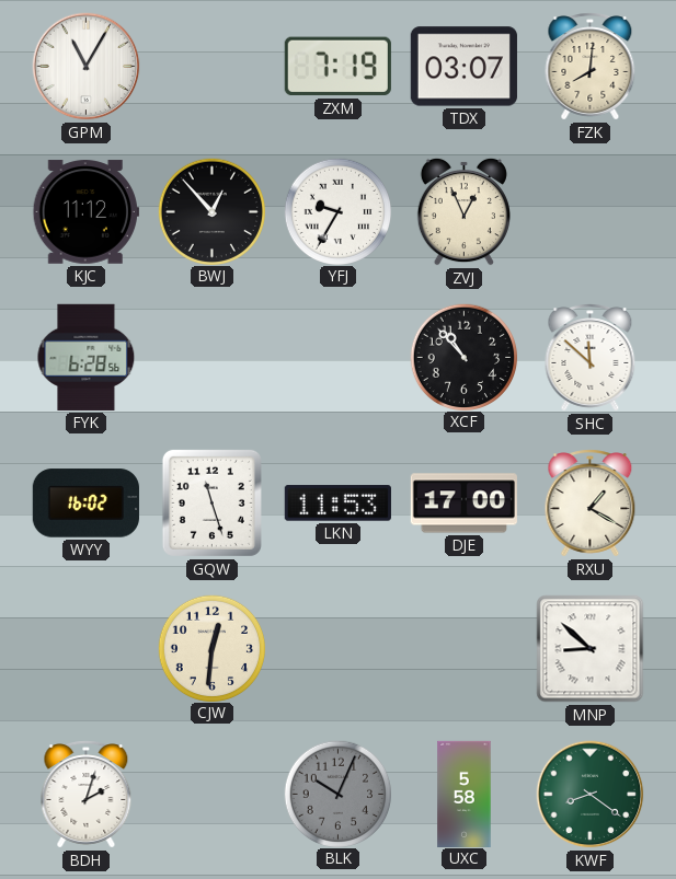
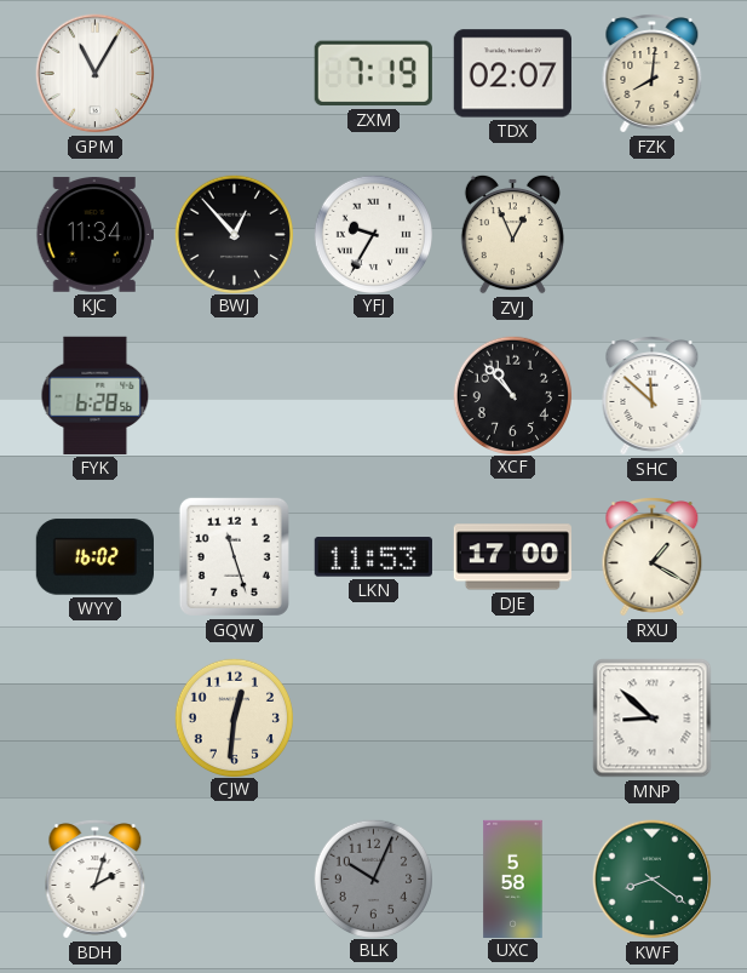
TDX: 03:07 -> 02:07
KJC: 11:12 -> 11:34
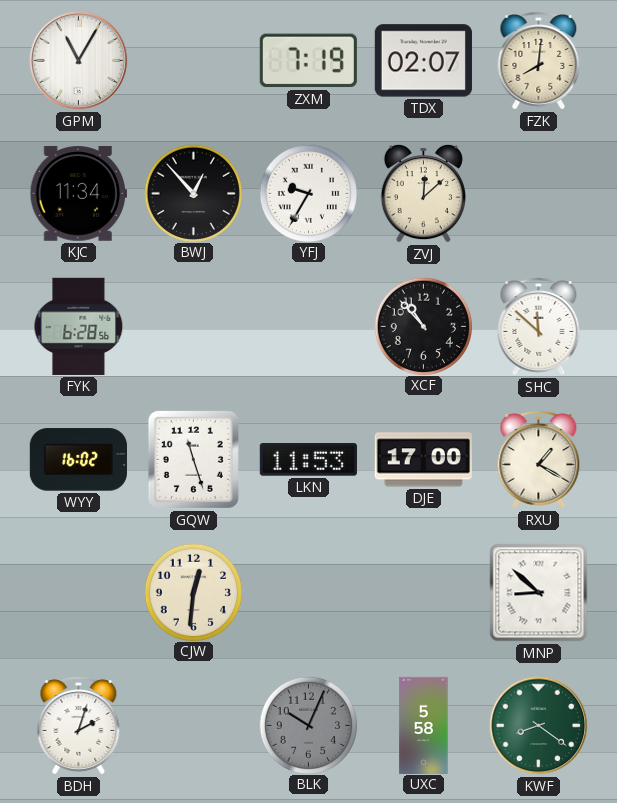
ZVJ: 12:56 -> 12:08
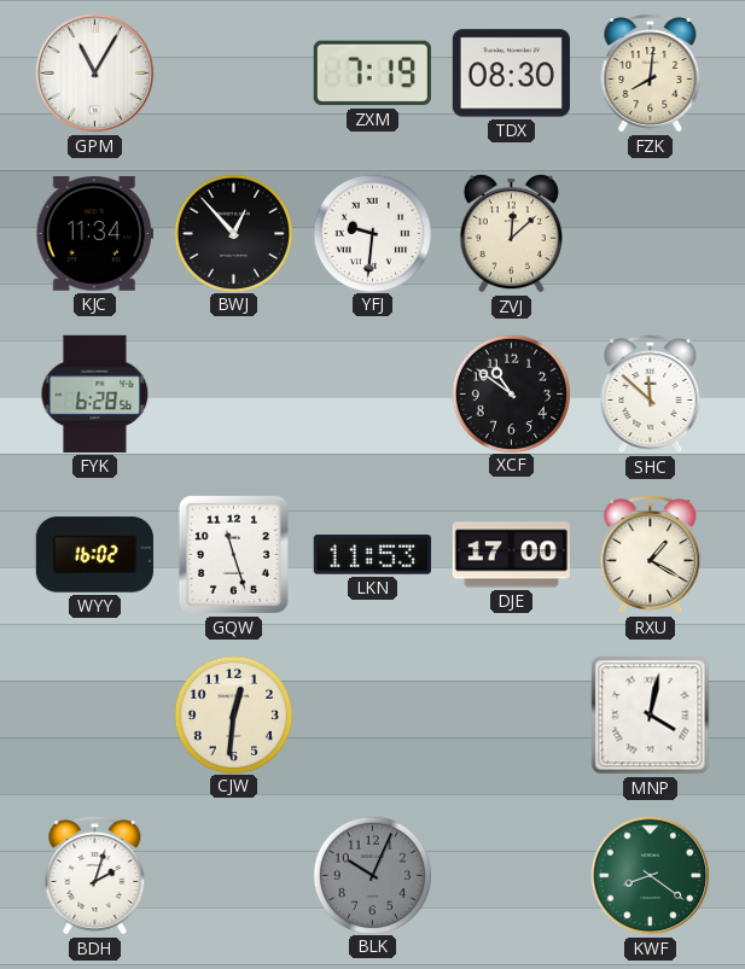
TDX: 02:07 -> 08:30
YFJ: 9:35 -> 9:31
XCF: 10:53 -> 10:51
MNP: 8:52 -> 4:02
UXC: 5:58 -> none
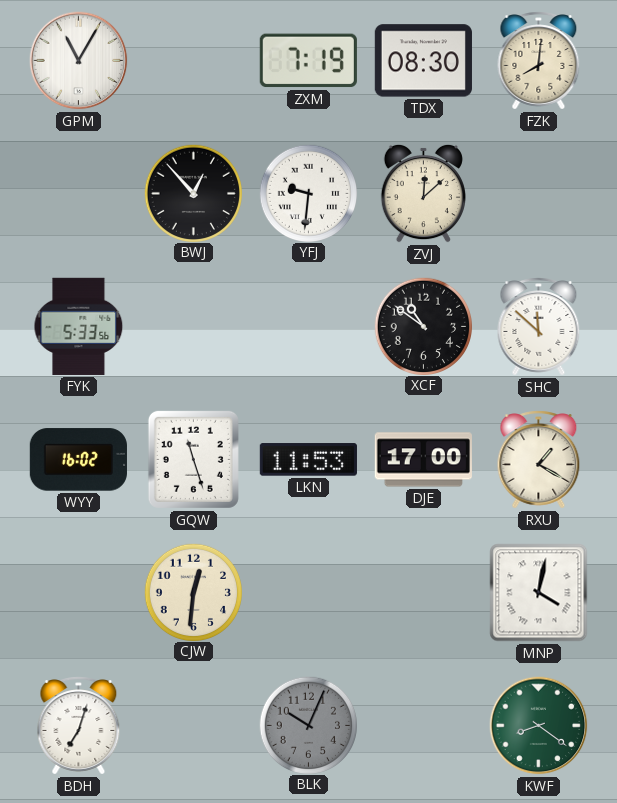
KJC: 11:34 -> none
FYK: 6:28 -> 5:33
BDH: 2:03 -> 7:03
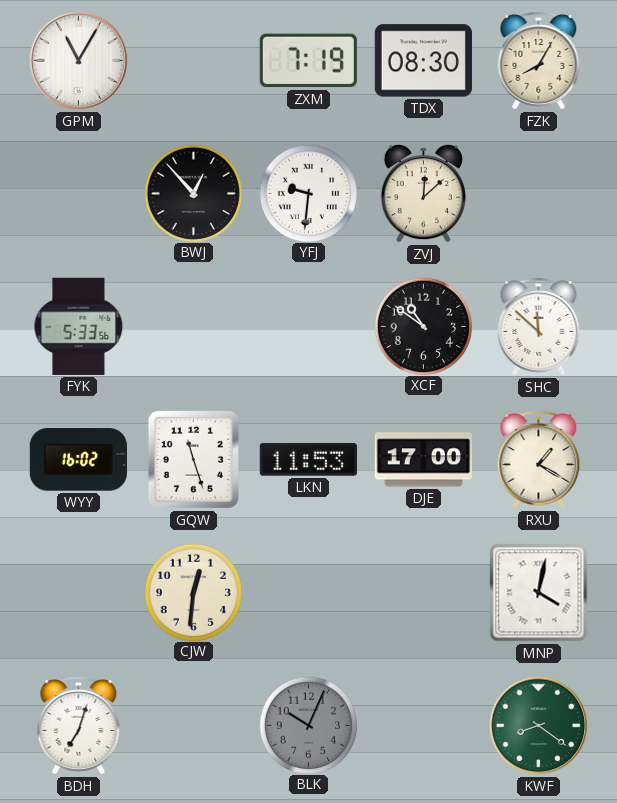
FZK: 8:01 -> 8:05
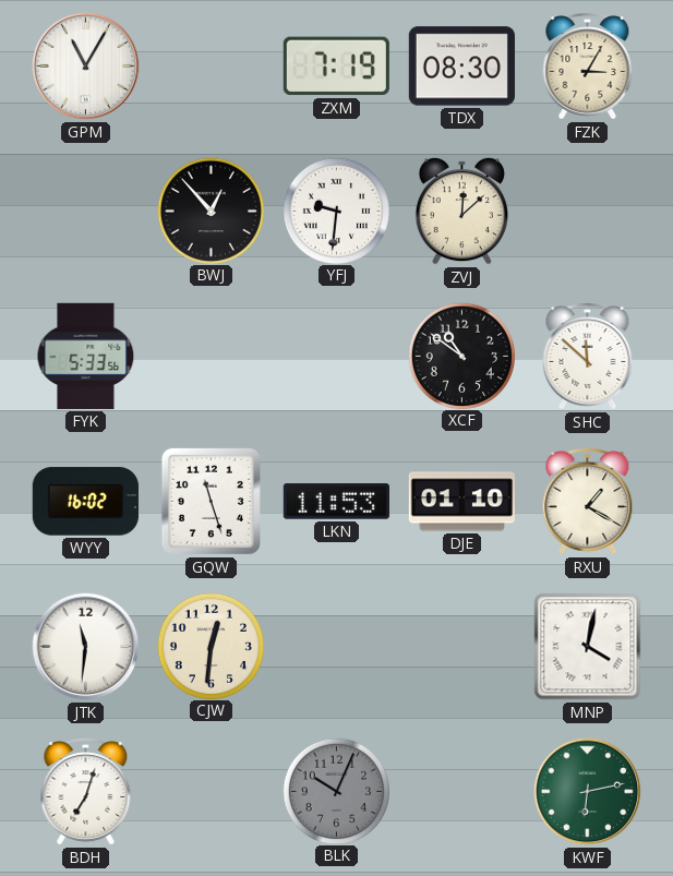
FZK: 8:05 -> 3:05
DJE: 17:00 -> 01:10
JTK: none -> 11:31
KWF: 8:21 -> 6:13
